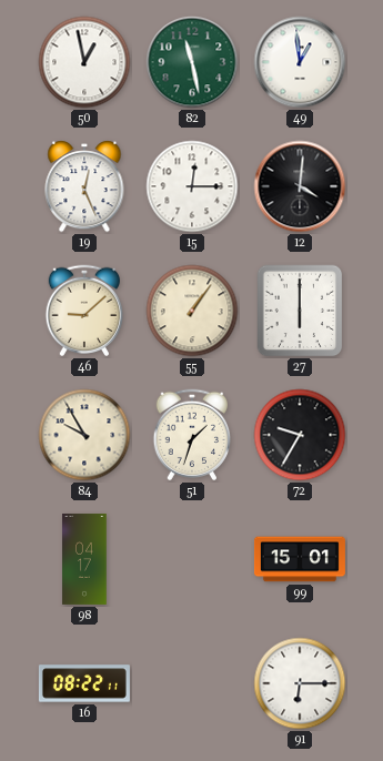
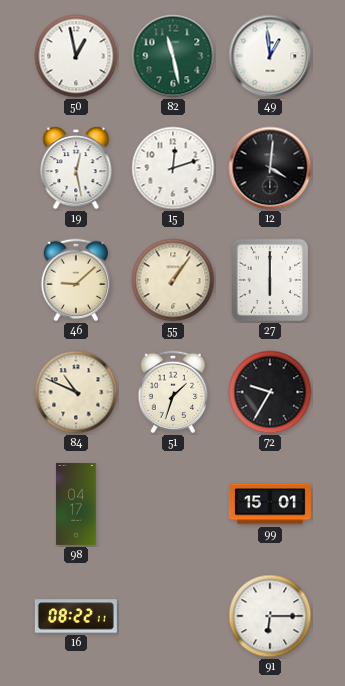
19: 12:26 -> 12:28
15: 12:15 -> 12:12
84: 9:55 -> 10:49
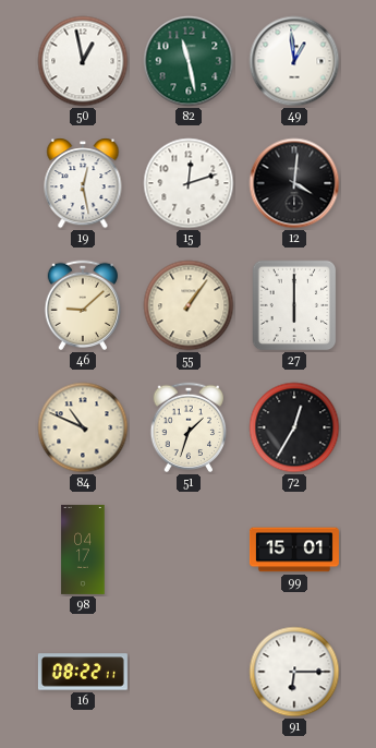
72: 9:35 -> 12:35
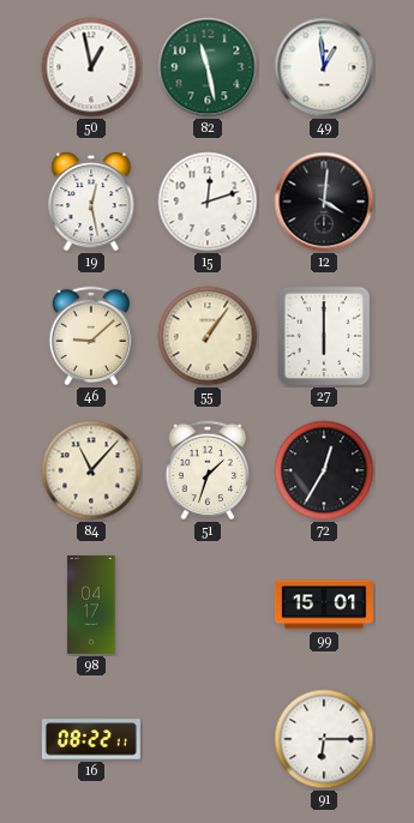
84: 10:49 -> 11:07
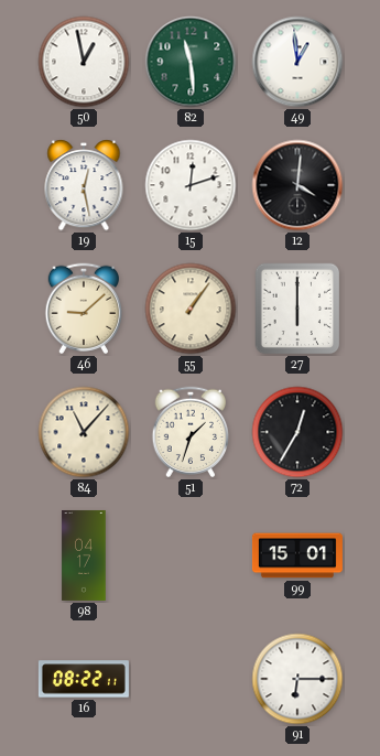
82: 11:28 -> 11:29
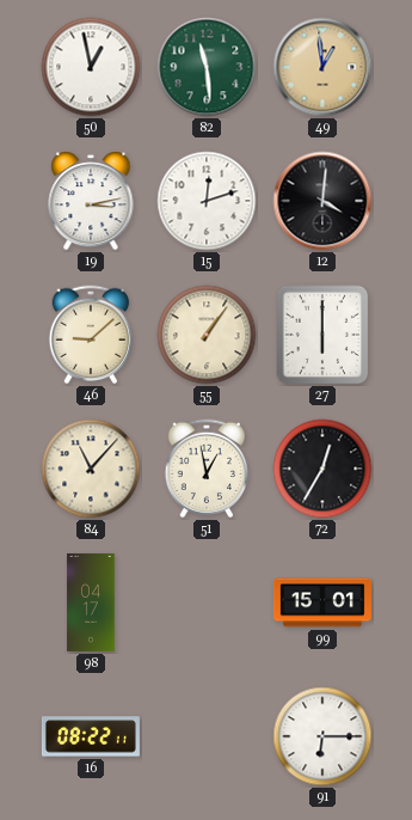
49 dial: white -> champagne
19: 12:28 -> 3:13
51: 1:33 -> 12:58
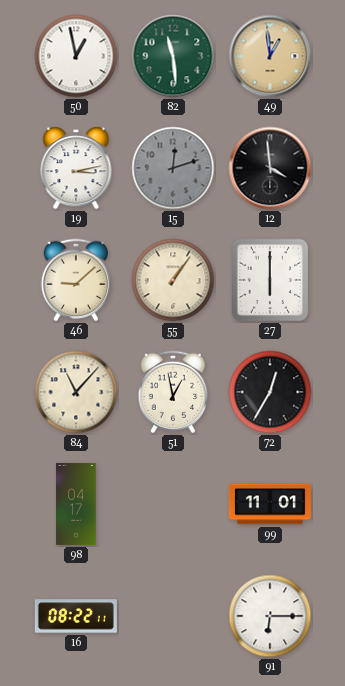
15 dial: white -> grey
12: 4:01 -> 3:59
99: 15:01 -> 11:01
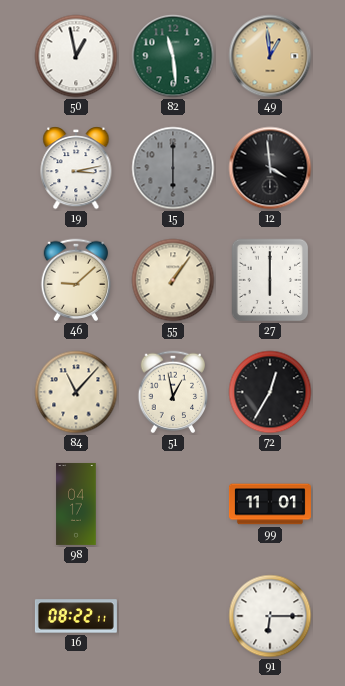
15: 12:12 -> 6:00
